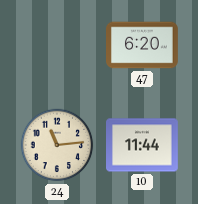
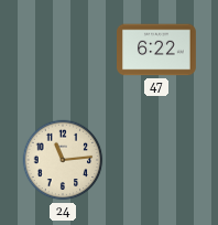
47: 6:20 -> 6:22
10: 11:44 -> none
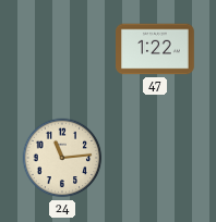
47: 6:22 -> 1:22
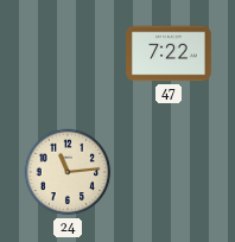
47: 1:22 -> 7:22
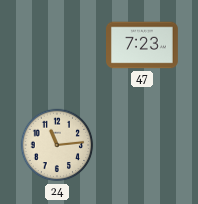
47: 7:22 -> 7:23
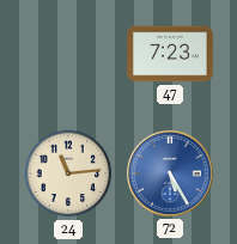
72: none -> 5:25
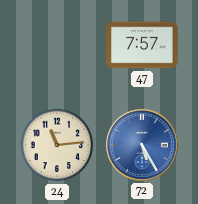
47: 7:23 -> 7:57
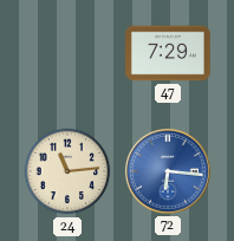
47: 7:57 -> 7:29
72: 5:25 -> 6:16
